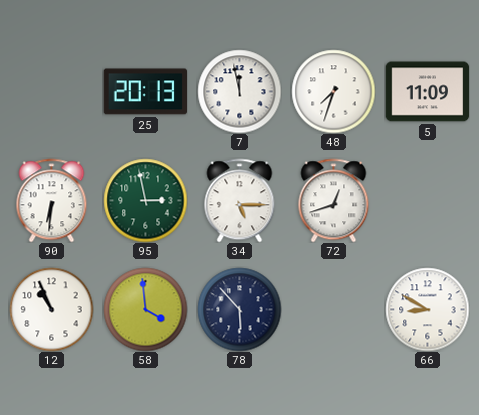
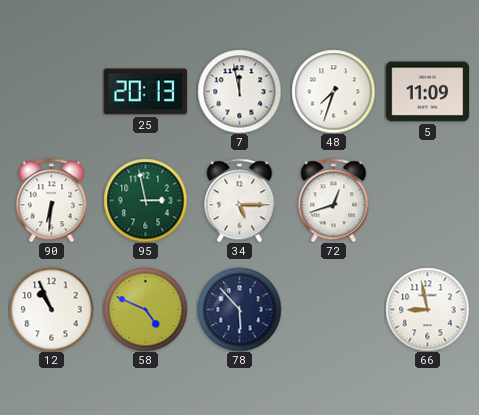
58: 3:59 -> 4:49
66: 8:50 -> 8:58
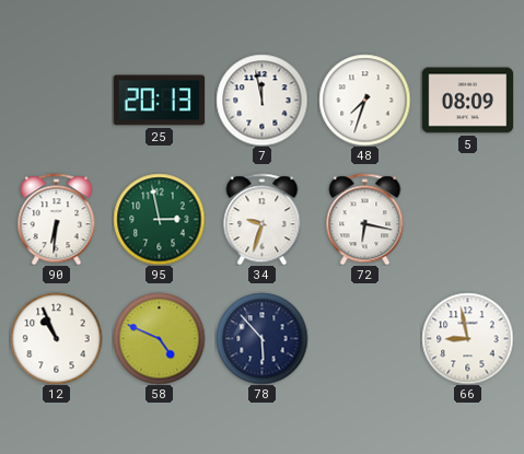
5: 11:09 -> 08:09
34: 5:15 -> 9:33
72: 12:42 -> 6:17
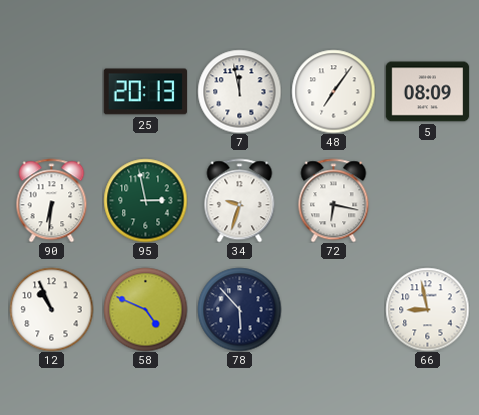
48: 7:33 -> 7:06
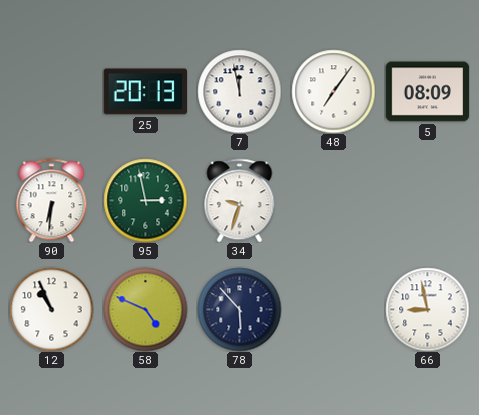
72: 6:17 -> none
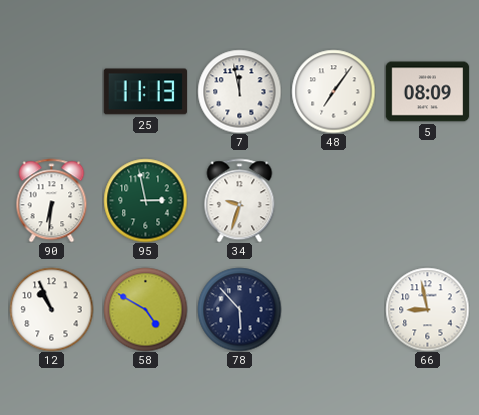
25: 20:13 -> 11:13
58: 4:49 -> 4:50
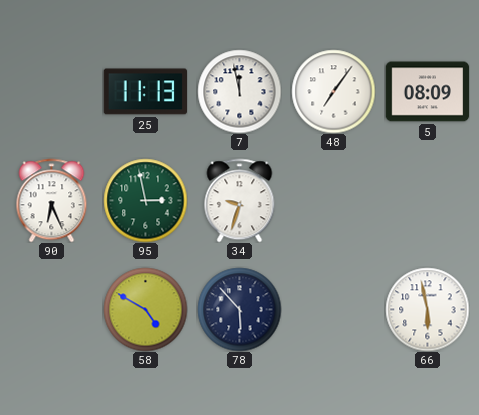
90: 6:31 -> 6:26
12: 10:56 -> none
66: 8:58 -> 5:58
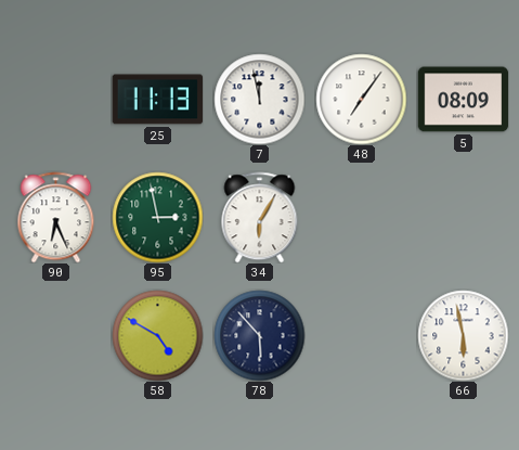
34: 9:33 -> 6:05
